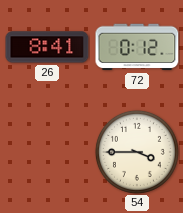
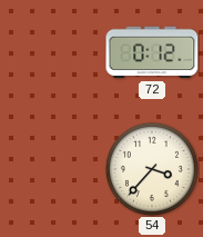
26: 8:41 -> none
54: 3:45 -> 3:37
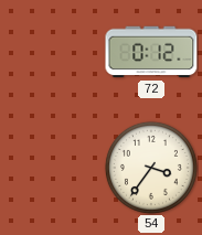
54: 3:37 -> 3:36
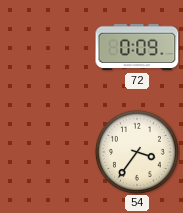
72: 0:12 -> 0:09
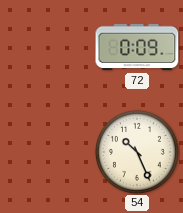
54: 3:36 -> 10:26
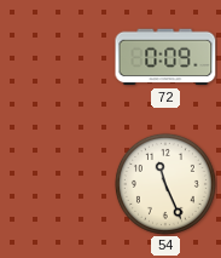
54: 10:26 -> 11:26
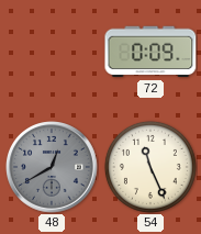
48: none -> 12:40
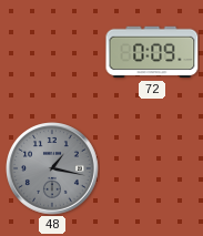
48: 12:40 -> 1:17
54: 11:26 -> none
